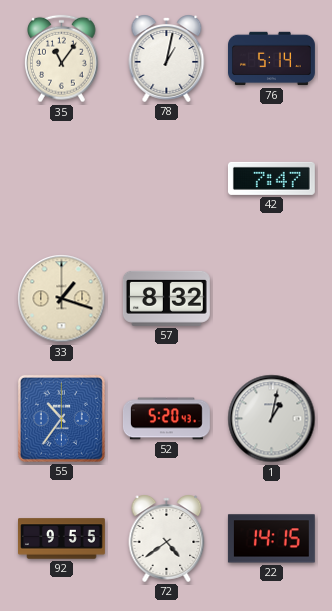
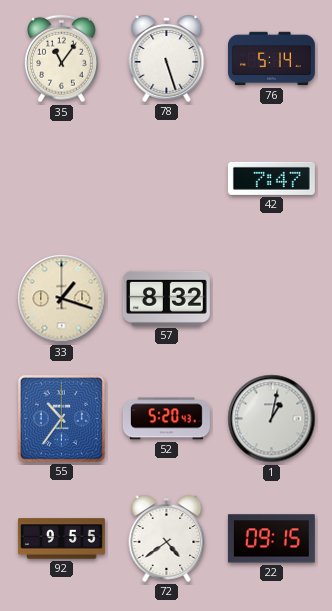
78: 1:02 -> 5:27
22: 14:15 -> 09:15
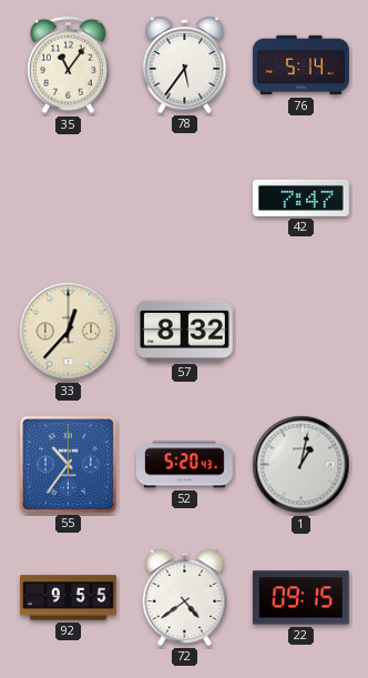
78: 5:27 -> 5:36
33: 1:18 -> 12:37
